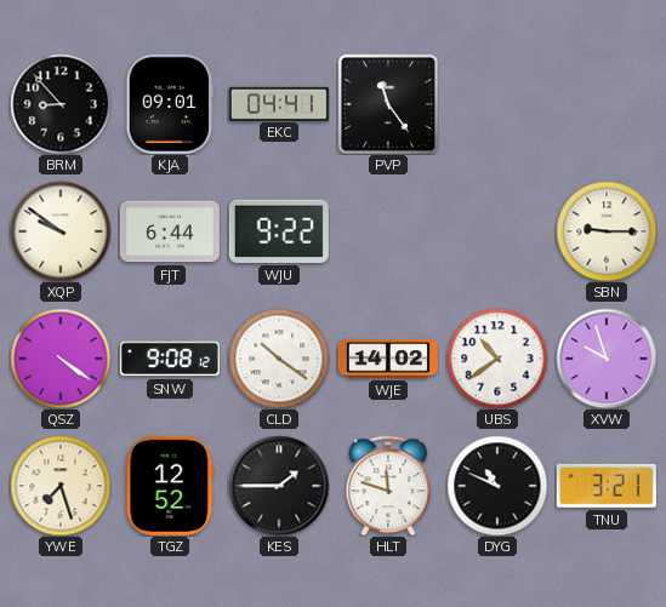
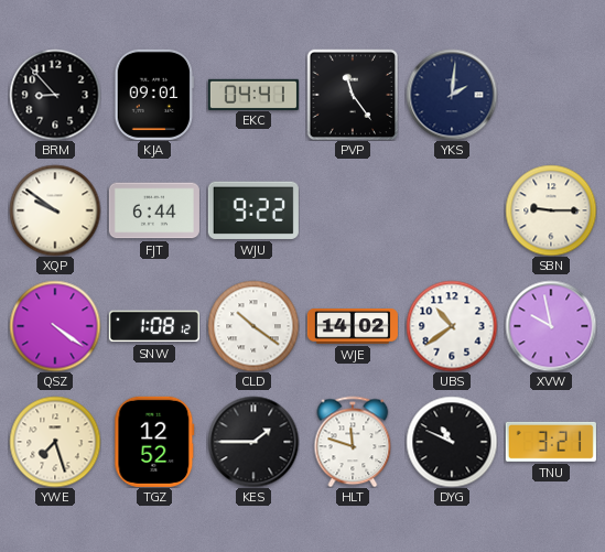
YKS: none -> 2:01
SNW: 9:08 -> 1:08
XVW: 9:57 -> 9:58
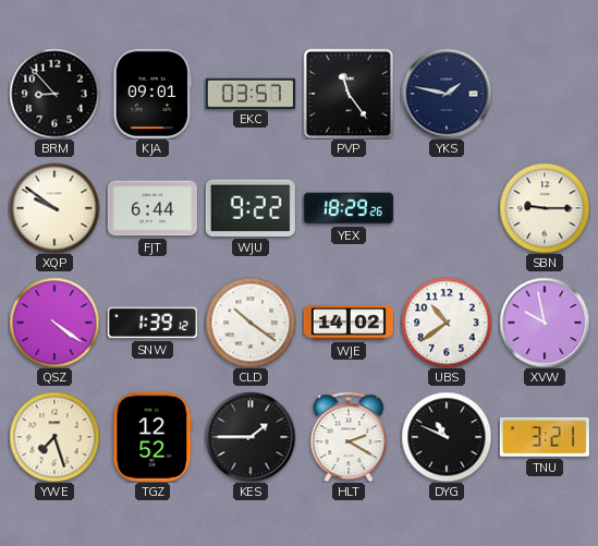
EKC: 04:41 -> 03:57
YKS: 2:01 -> 1:47
YEX: none -> 18:29
SNW: 1:08 -> 1:39
HLT: 11:48 -> 2:20
